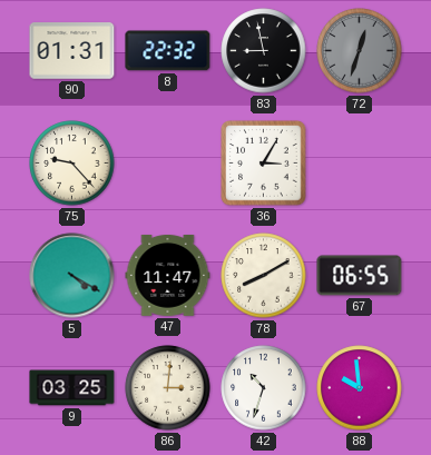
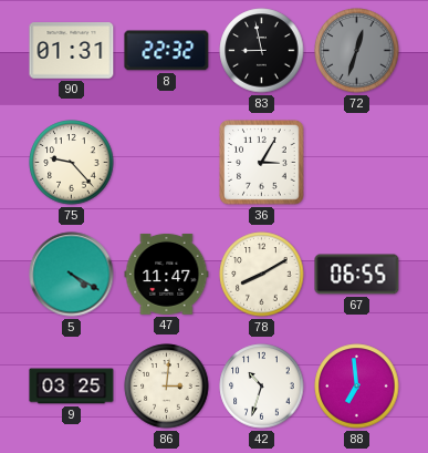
88: 9:59 -> 6:59
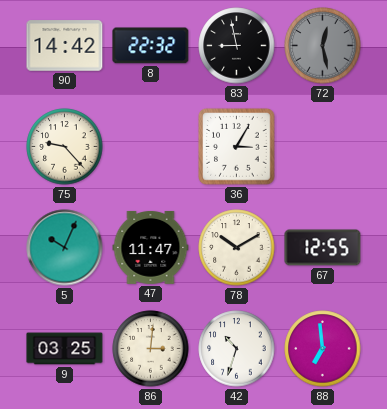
90: 01:31 -> 14:42
72: 12:33 -> 12:28
5: 4:20 -> 10:04
78: 8:10 -> 10:10
67: 06:55 -> 12:55
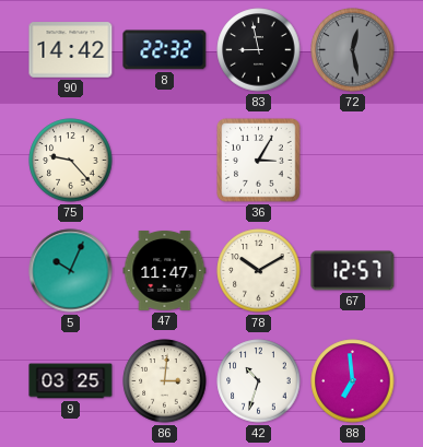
67: 12:55 -> 12:57
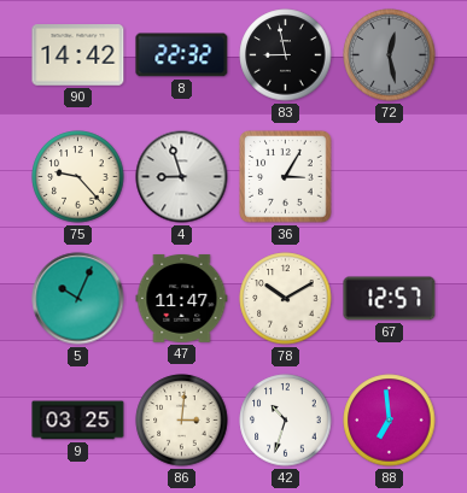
4: none -> 8:57
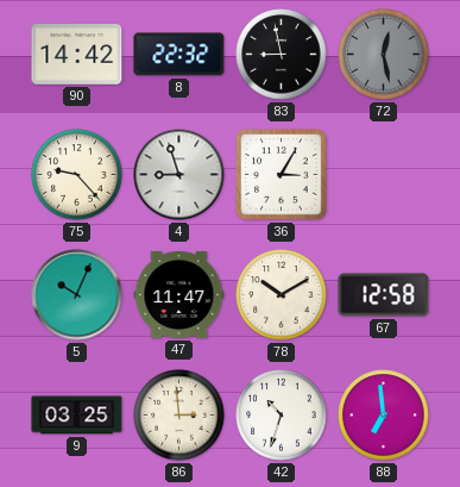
67: 12:57 -> 12:58
86: 3:01 -> 2:59
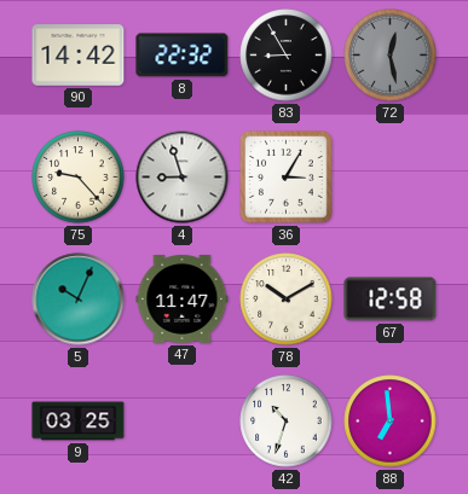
83: 8:58 -> 8:55
86: 2:59 -> none
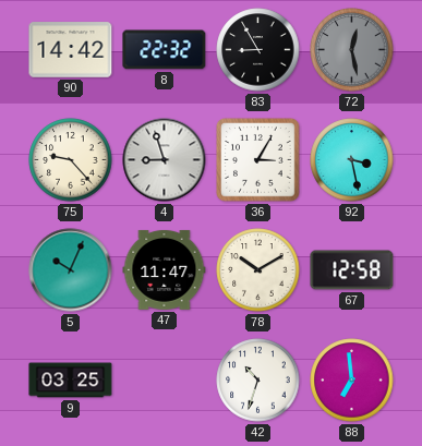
92: none -> 3:28
